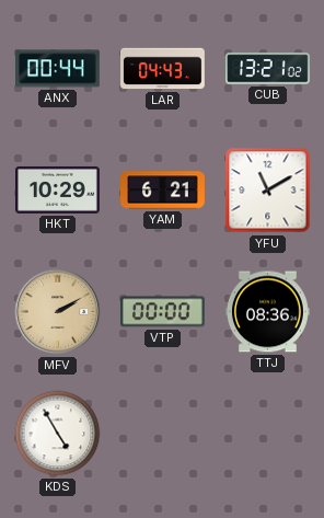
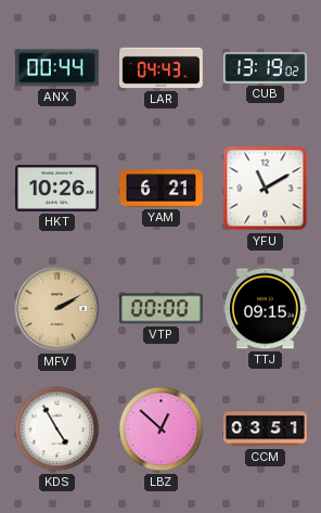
CUB: 13:21 -> 13:19
HKT: 10:29 -> 10:26
TTJ: 08:36 -> 09:15
LBZ: none -> 12:52
CCM: none -> 03:51
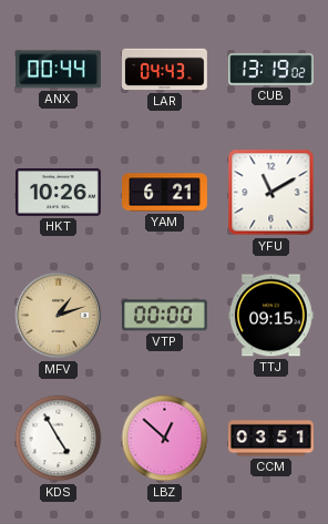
MFV: 2:10 -> 1:12
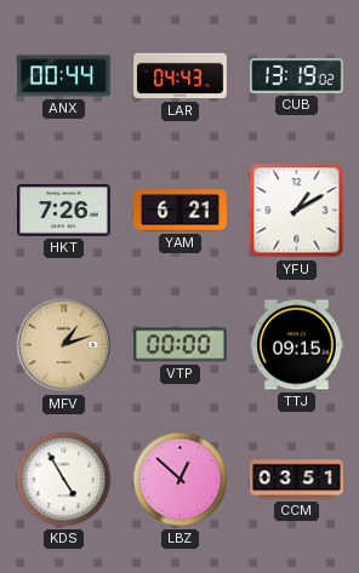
HKT: 10:26 -> 7:26
YFU: 11:10 -> 1:10
